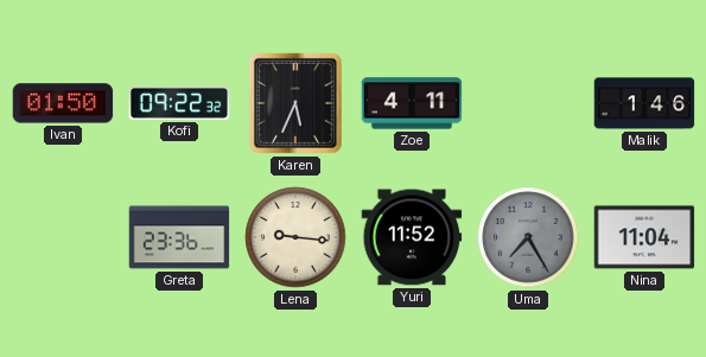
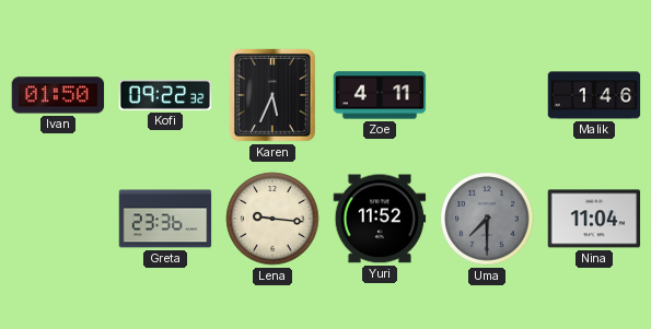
Uma: 7:25 -> 7:30
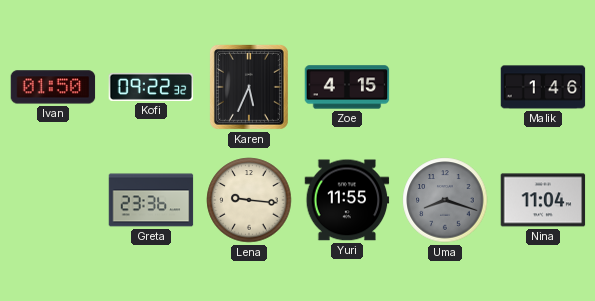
Zoe: 4:11 -> 4:15
Yuri: 11:52 -> 11:55
Uma: 7:30 -> 8:18
